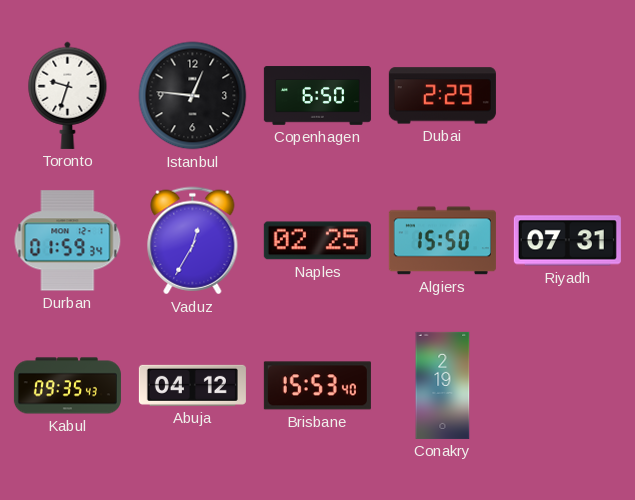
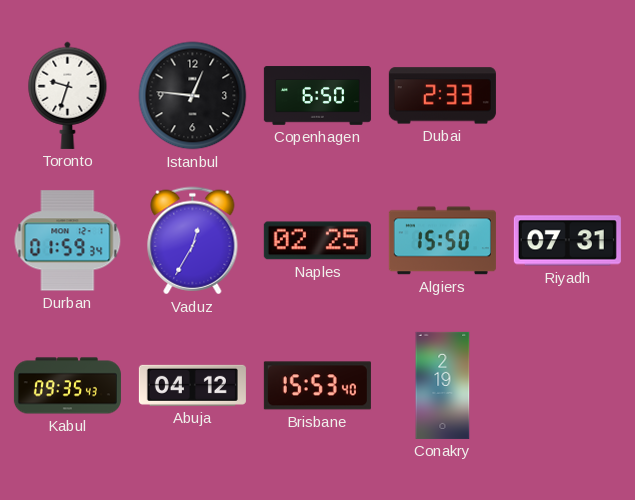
Dubai: 2:29 -> 2:33
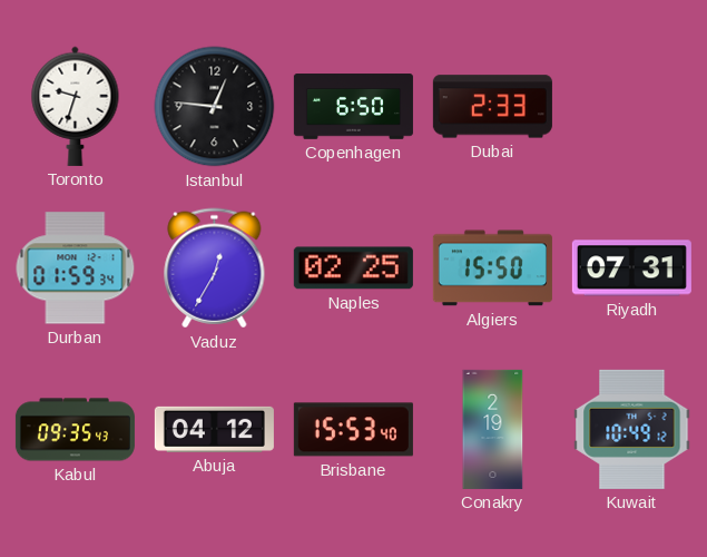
Kuwait: none -> 10:49
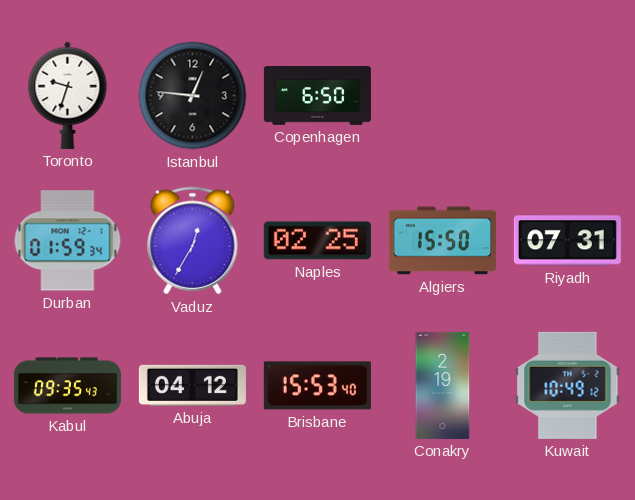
Dubai: 2:33 -> none
